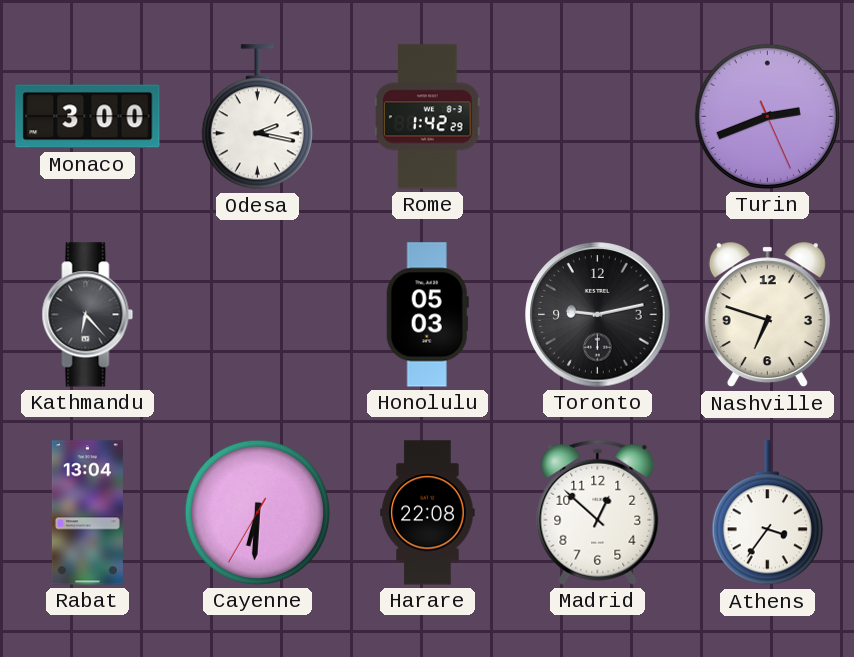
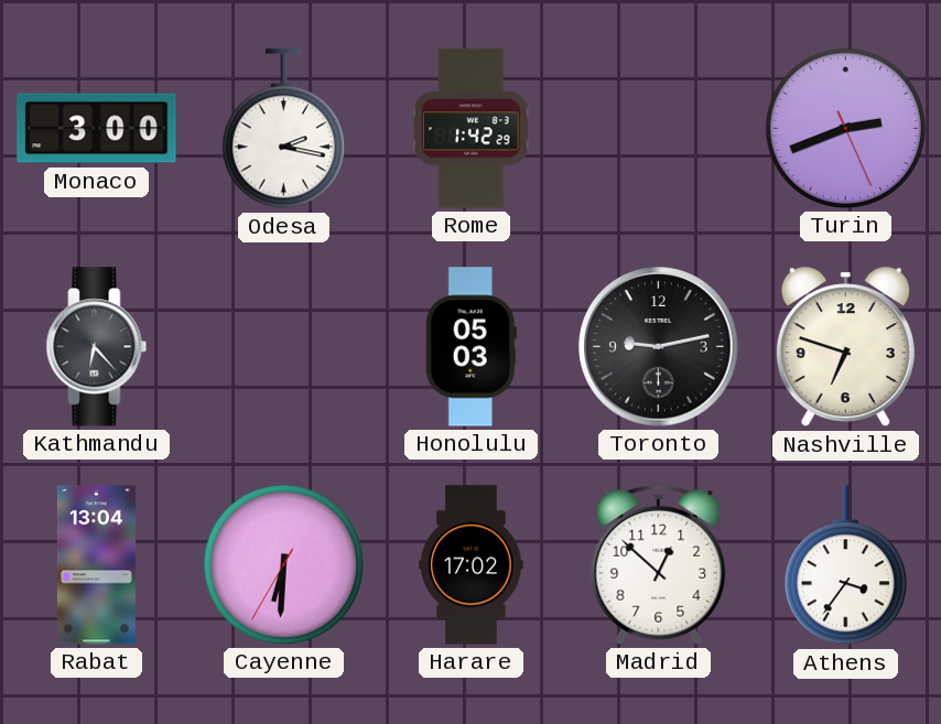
Harare: 22:08 -> 17:02
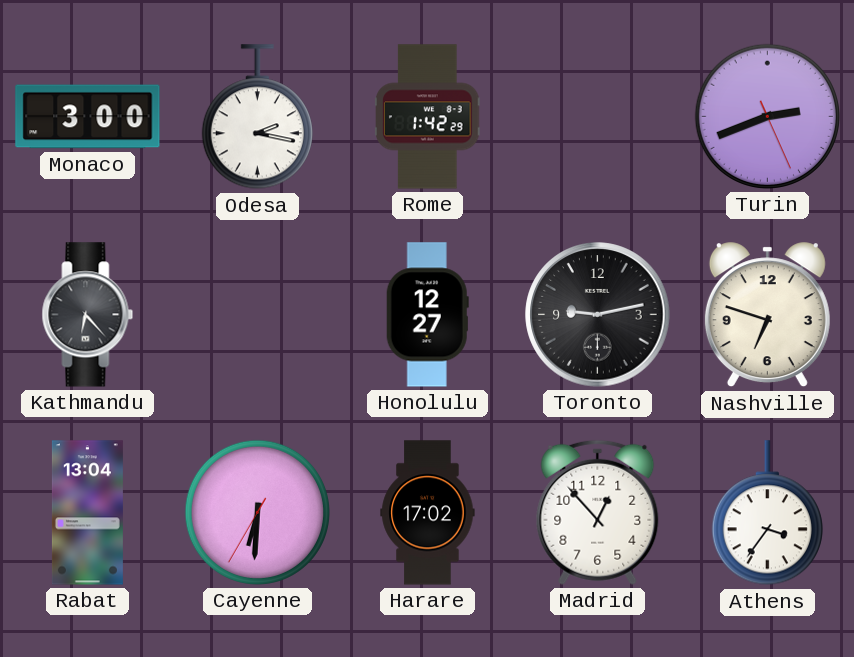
Honolulu: 05:03 -> 12:27
Madrid: 12:52 -> 12:53
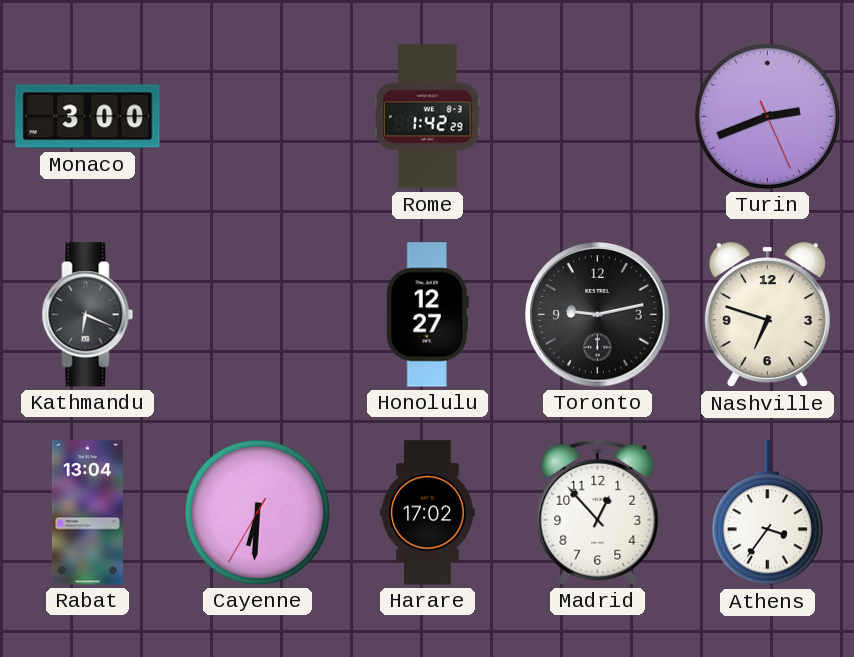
Odesa: 2:17 -> none
Kathmandu: 6:23 -> 6:19
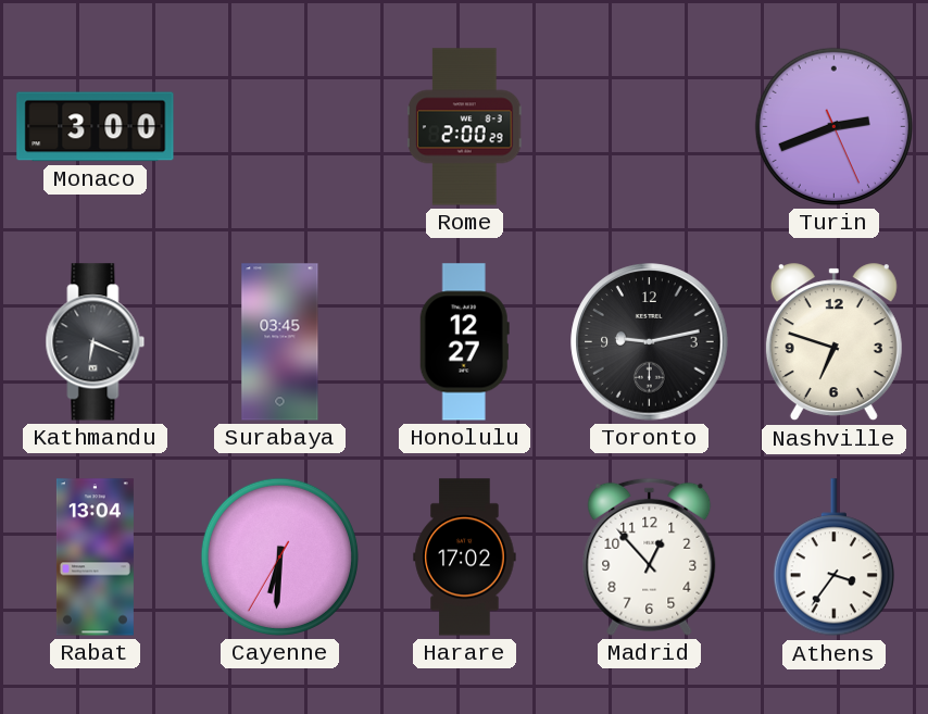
Rome: 1:42 -> 2:00
Surabaya: none -> 03:45
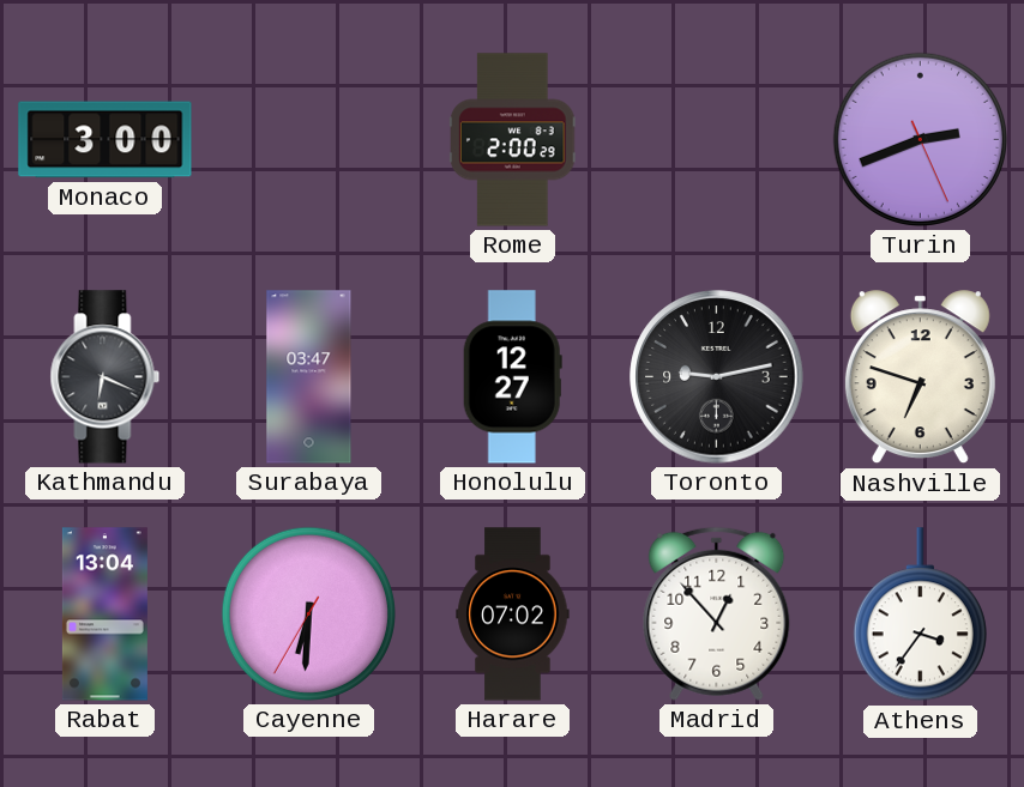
Surabaya: 03:45 -> 03:47
Harare: 17:02 -> 07:02
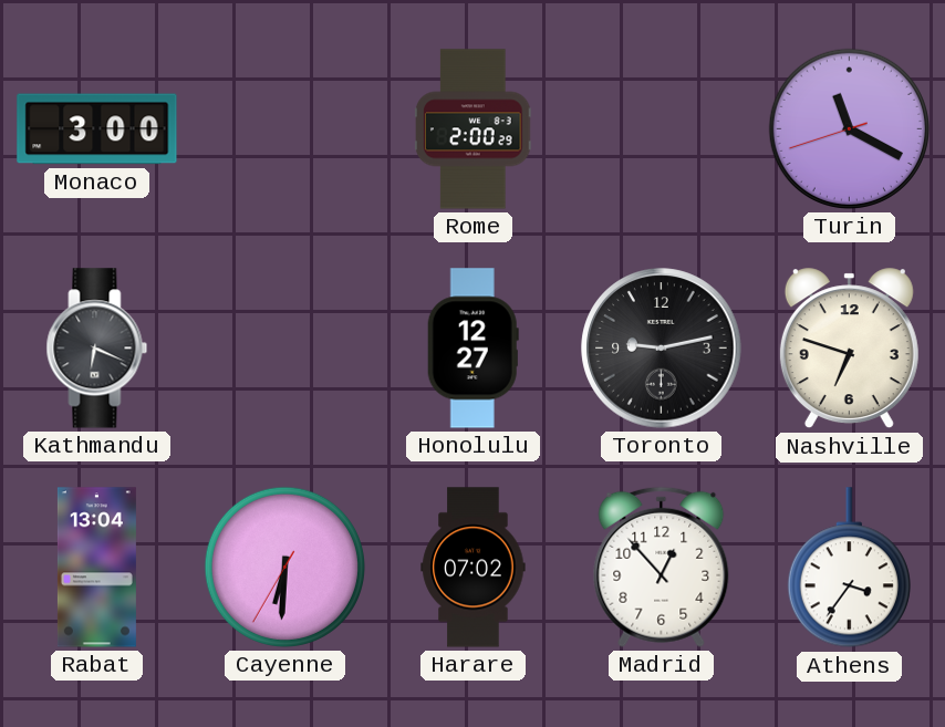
Turin: 2:41 -> 11:19
Surabaya: 03:47 -> none
